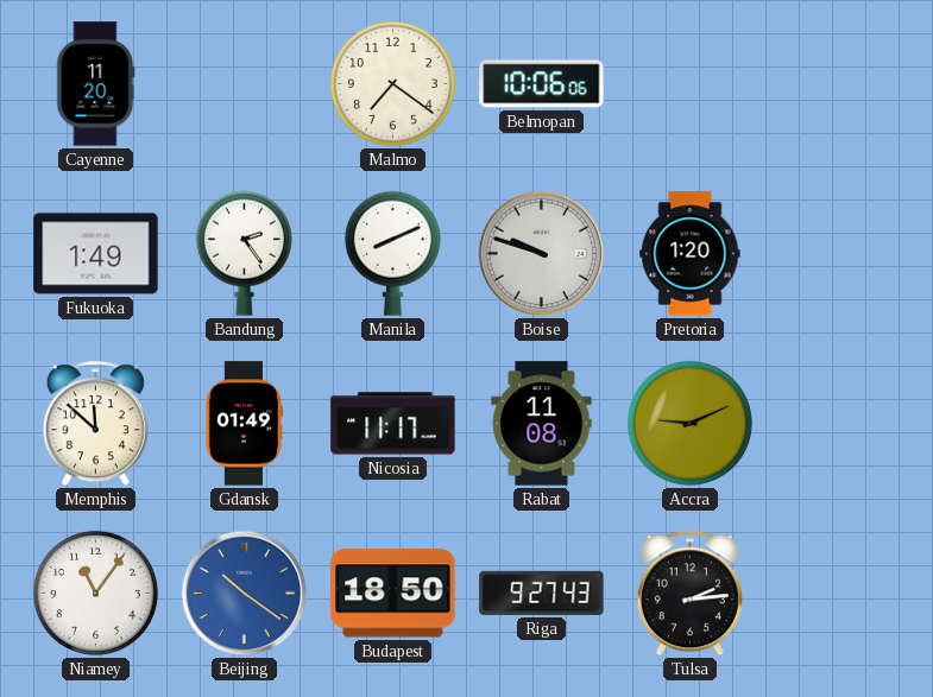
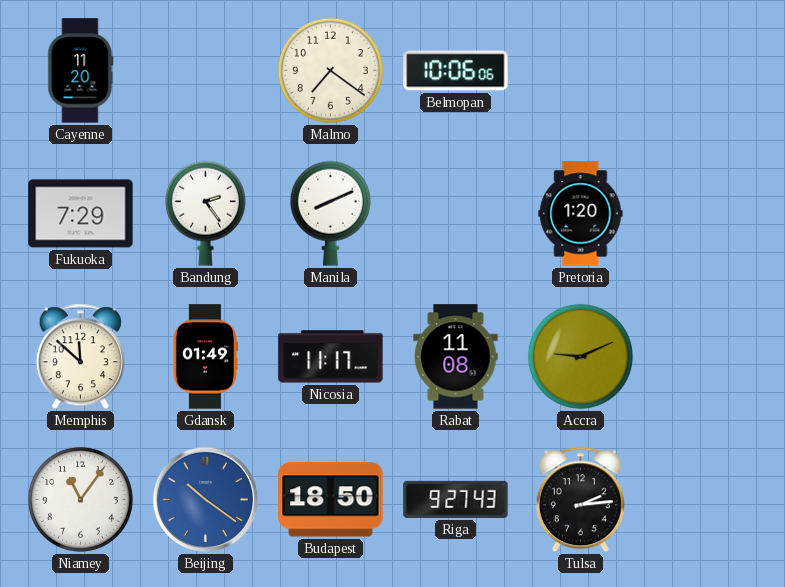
Fukuoka: 1:49 -> 7:29
Boise: 9:48 -> none
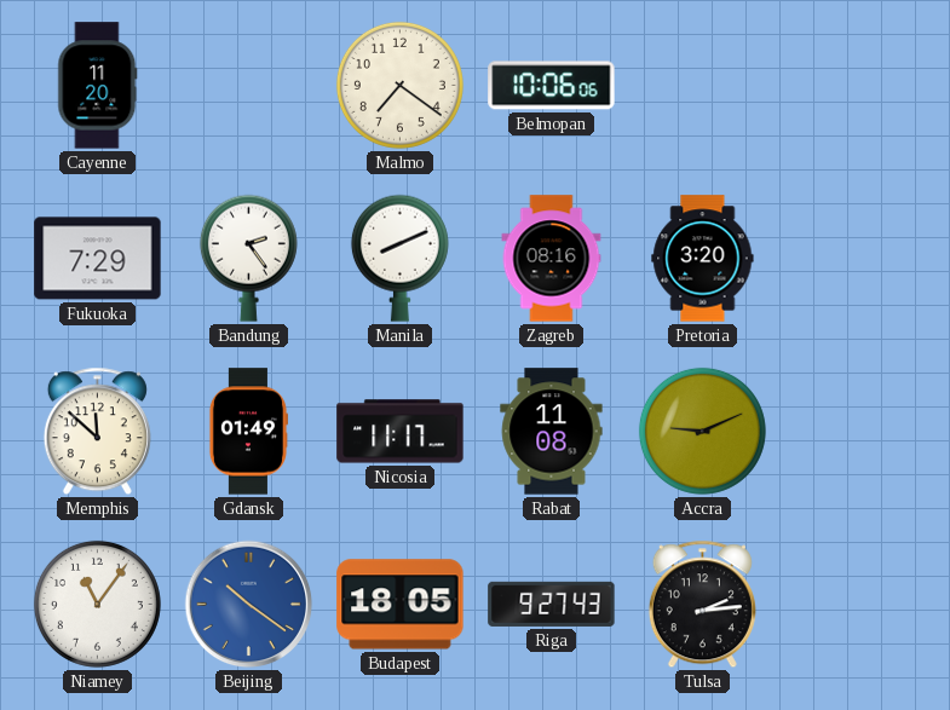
Zagreb: none -> 08:16
Pretoria: 1:20 -> 3:20
Budapest: 18:50 -> 18:05
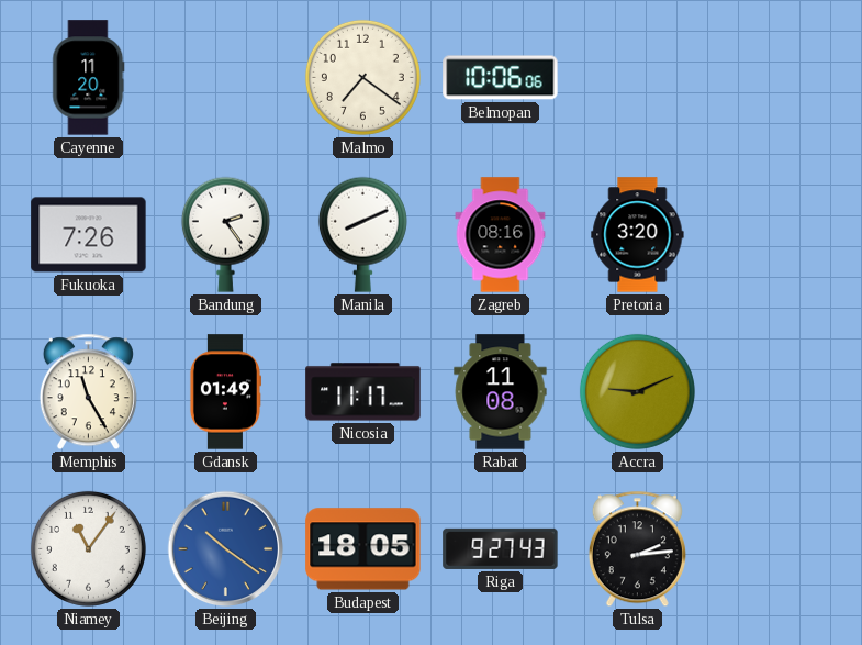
Fukuoka: 7:29 -> 7:26
Memphis: 11:52 -> 11:25
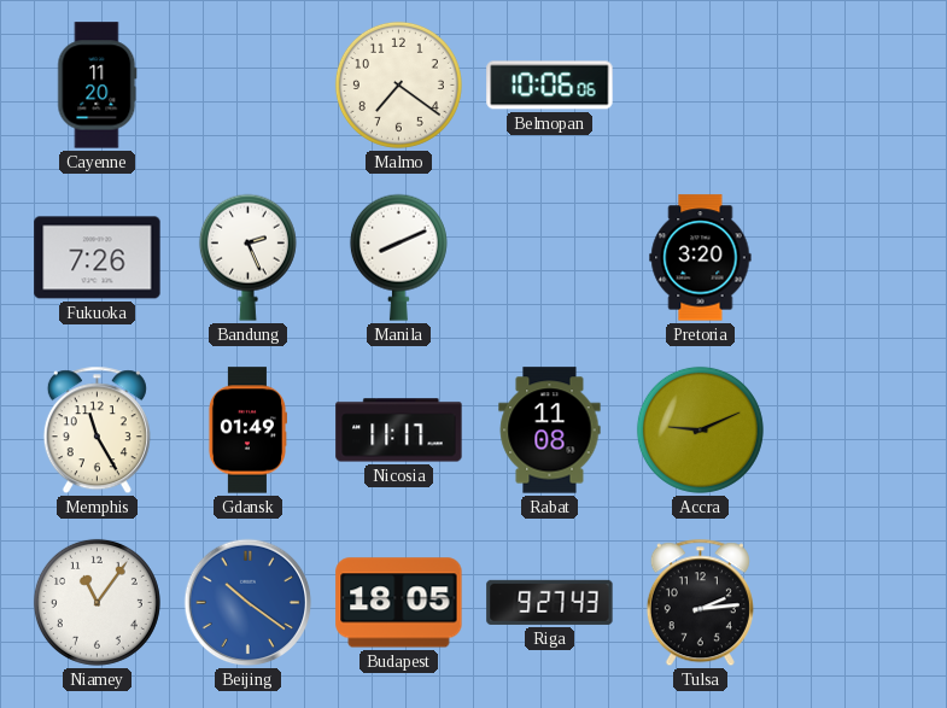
Bandung: 2:24 -> 2:26
Zagreb: 08:16 -> none
